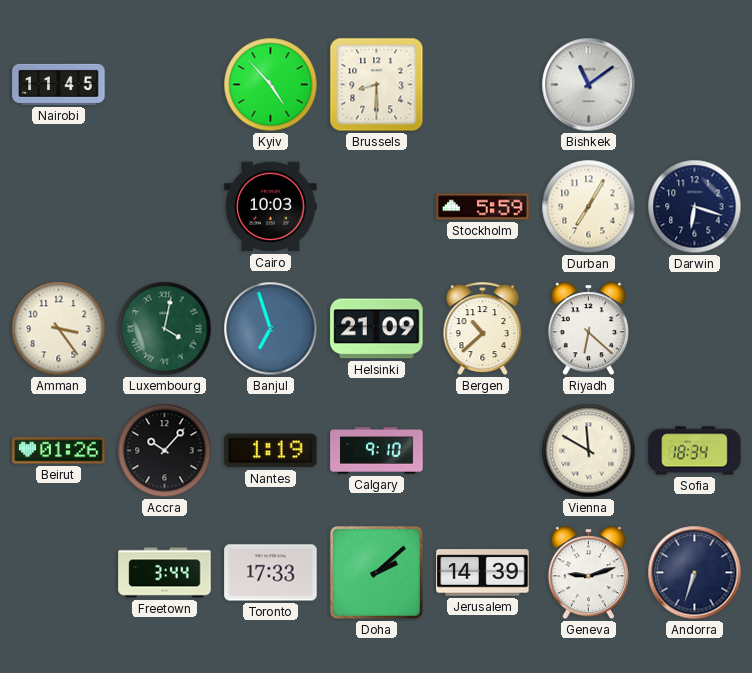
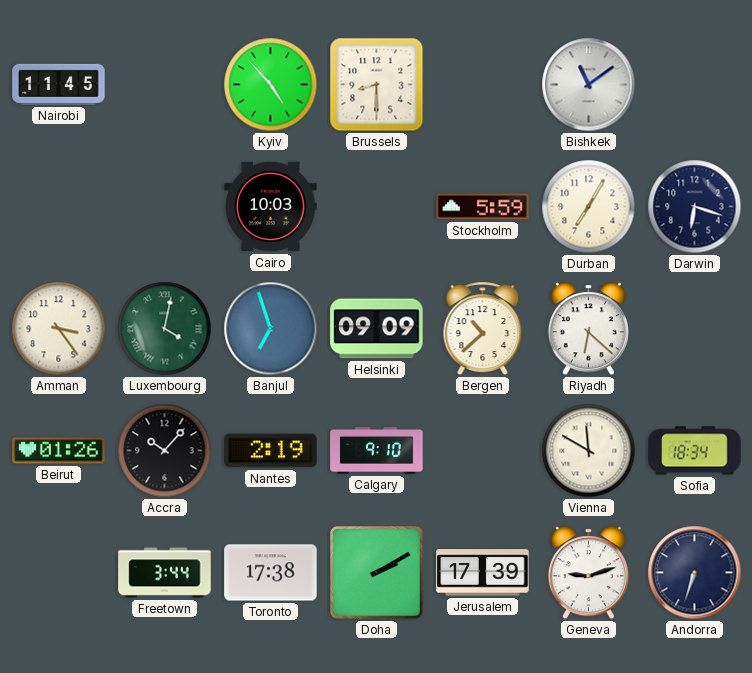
Helsinki: 21:09 -> 09:09
Nantes: 1:19 -> 2:19
Toronto: 17:33 -> 17:38
Doha: 2:08 -> 2:10
Jerusalem: 14:39 -> 17:39
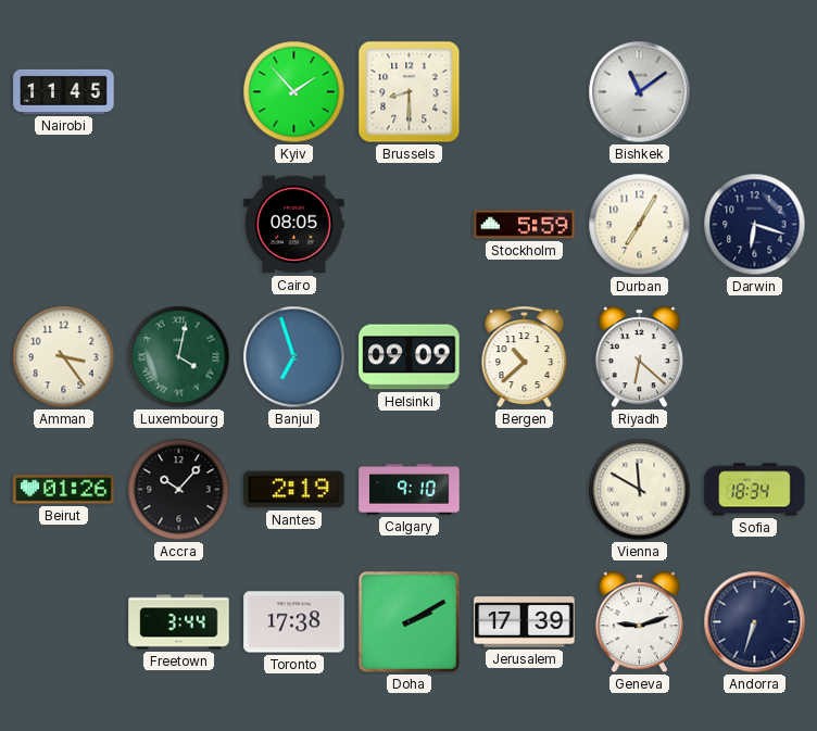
Kyiv: 4:53 -> 1:53
Cairo: 10:03 -> 08:05
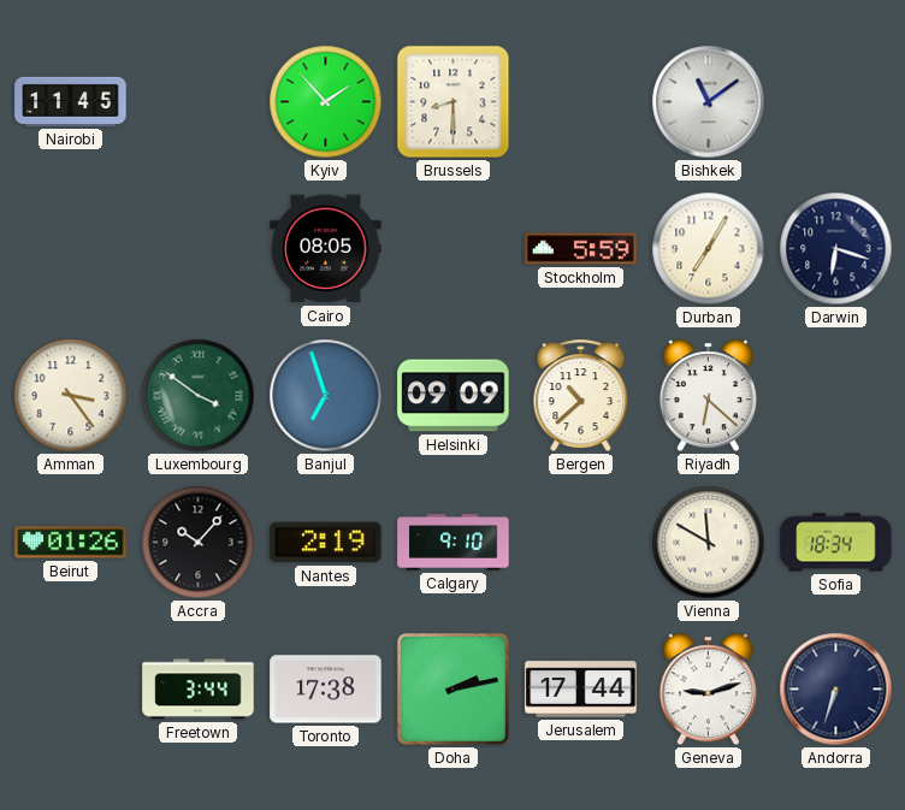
Luxembourg: 4:02 -> 3:51
Doha: 2:10 -> 2:13
Jerusalem: 17:39 -> 17:44
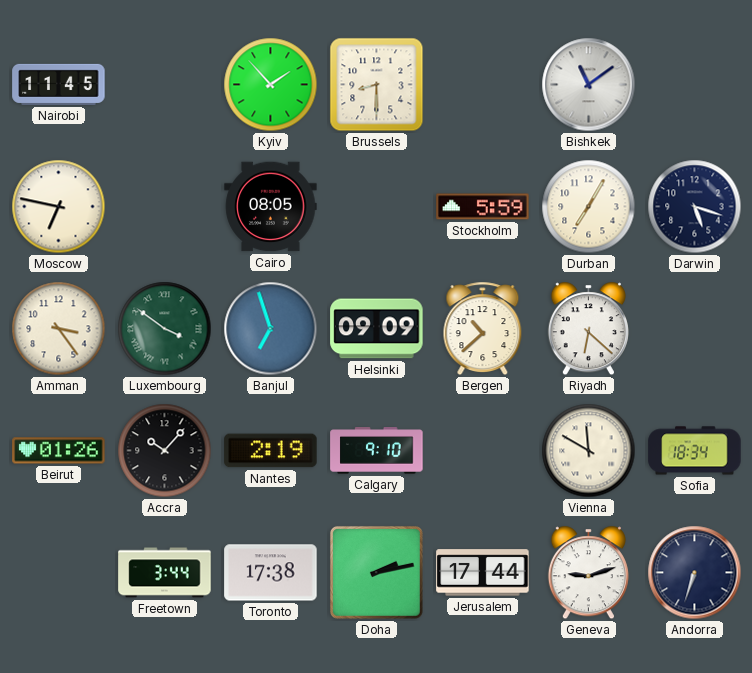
Moscow: none -> 6:47
Darwin: 6:18 -> 5:18
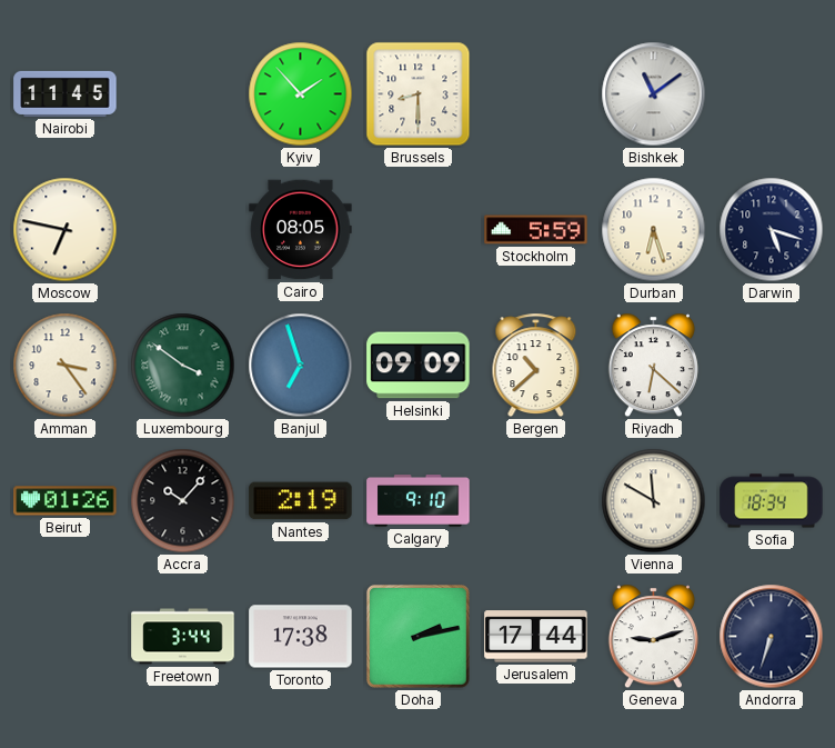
Durban: 7:05 -> 6:27
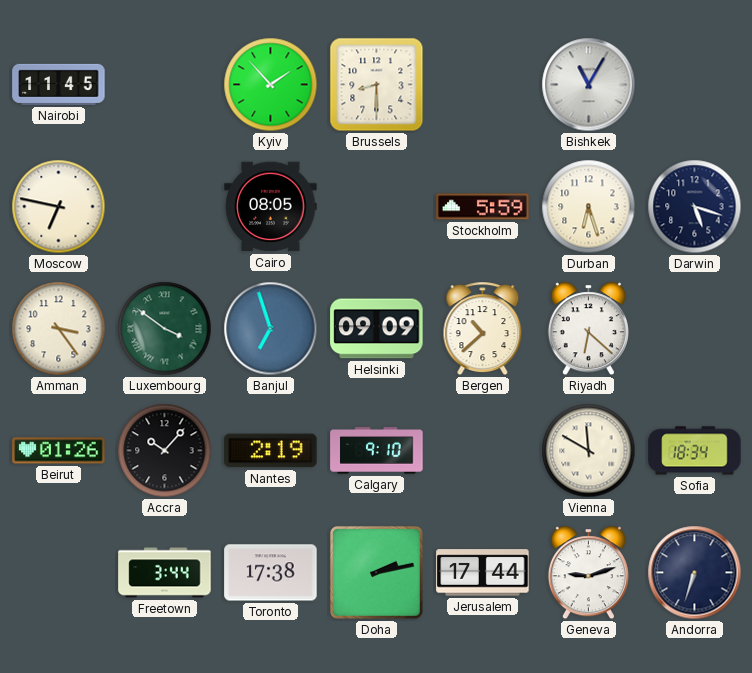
Bishkek: 11:09 -> 11:05
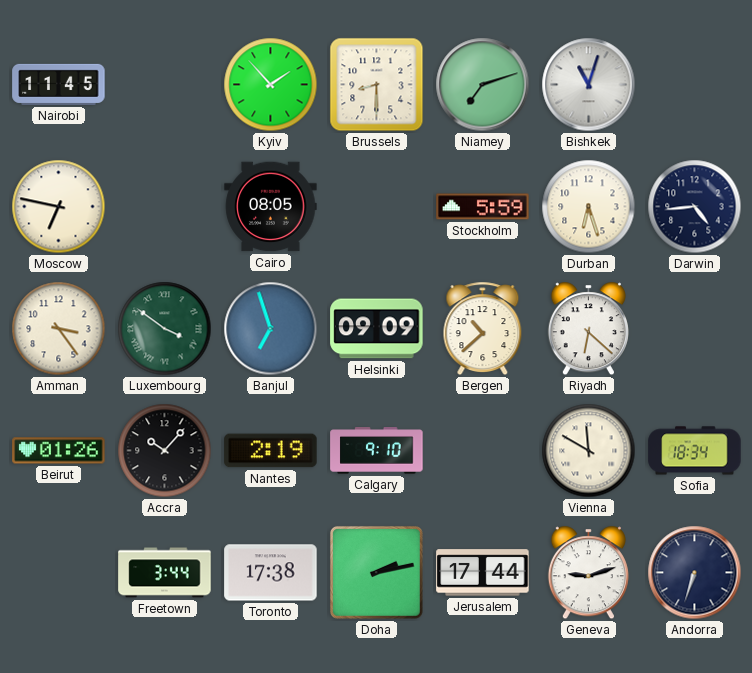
Niamey: none -> 7:12
Bishkek: 11:05 -> 11:03
Darwin: 5:18 -> 4:44
